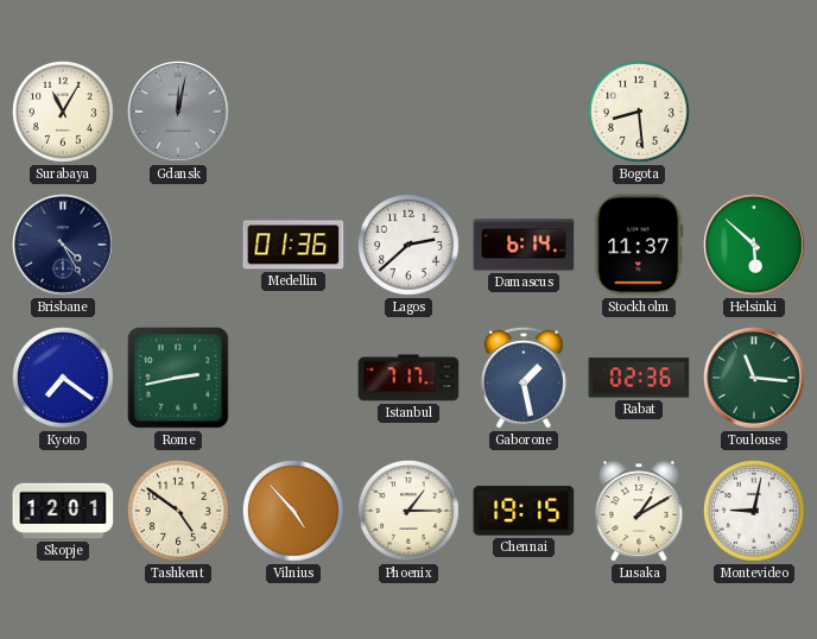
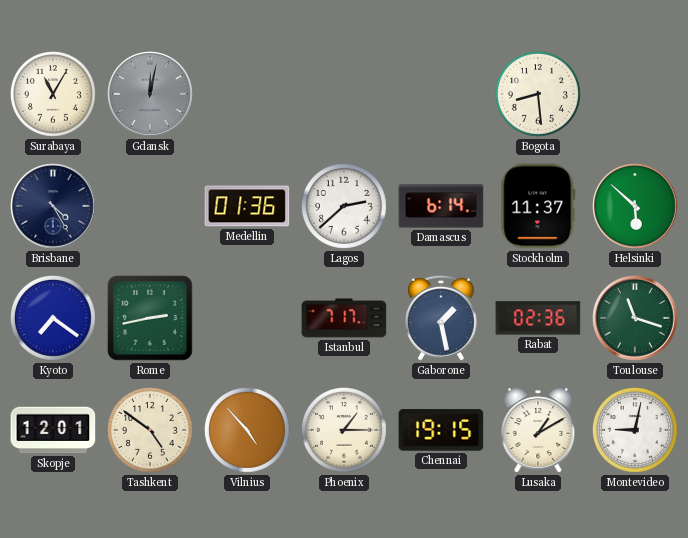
Toulouse: 11:16 -> 11:18
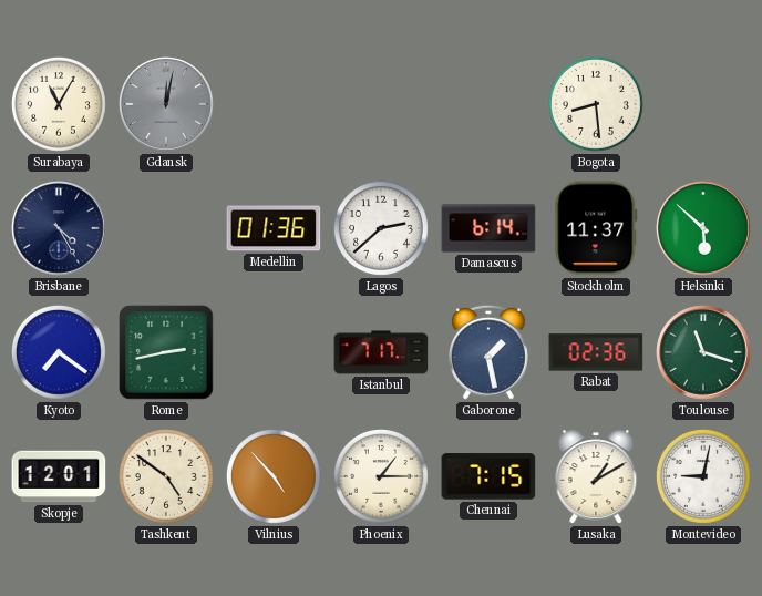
Chennai: 19:15 -> 7:15
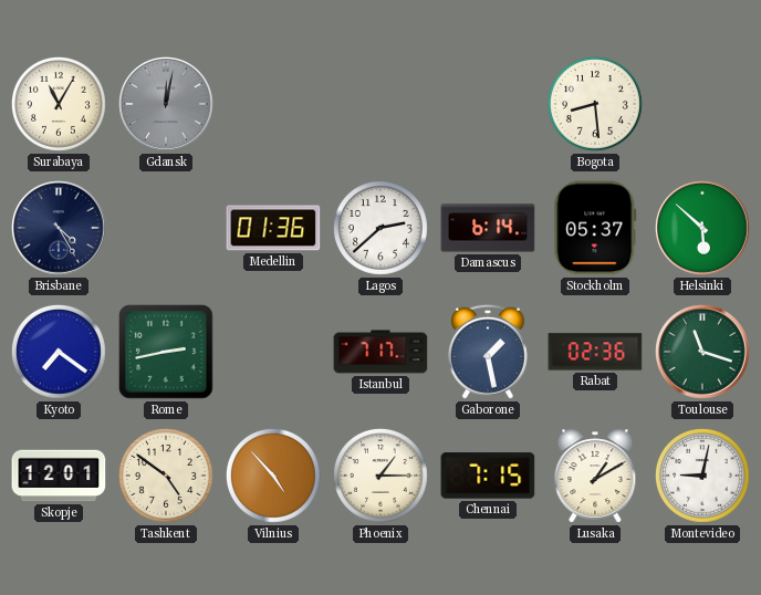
Stockholm: 11:37 -> 05:37
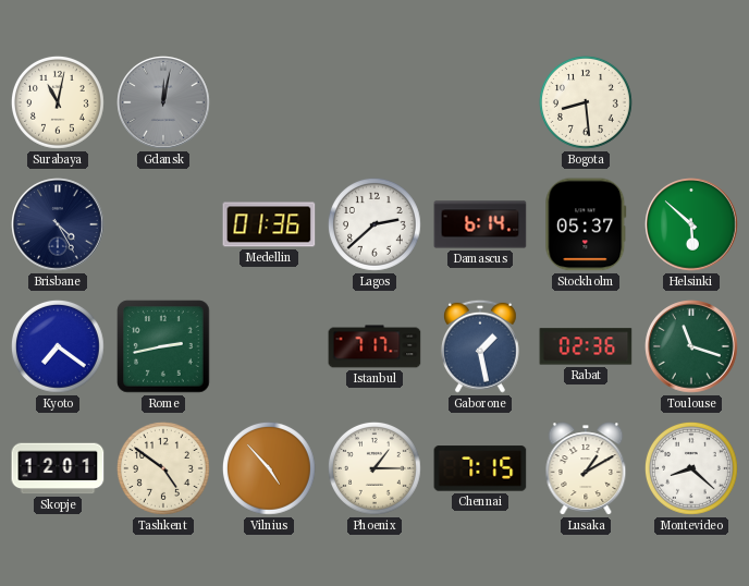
Surabaya: 11:05 -> 11:02
Montevideo: 9:02 -> 8:22
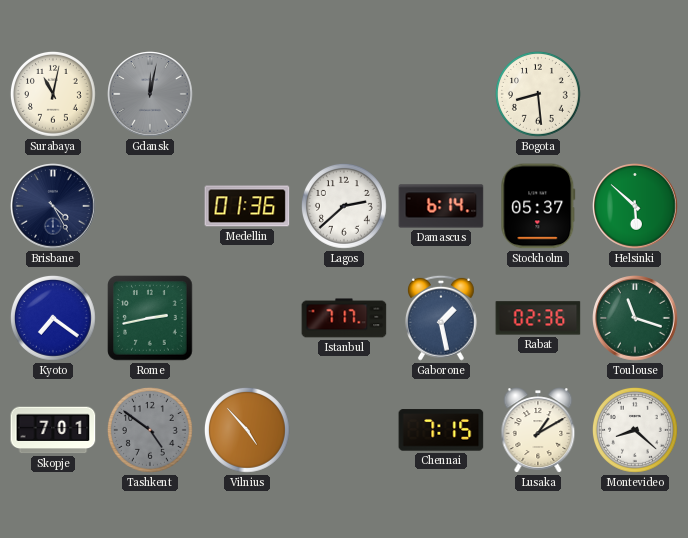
Skopje: 12:01 -> 7:01
Tashkent dial: cream -> grey
Phoenix: 1:15 -> none
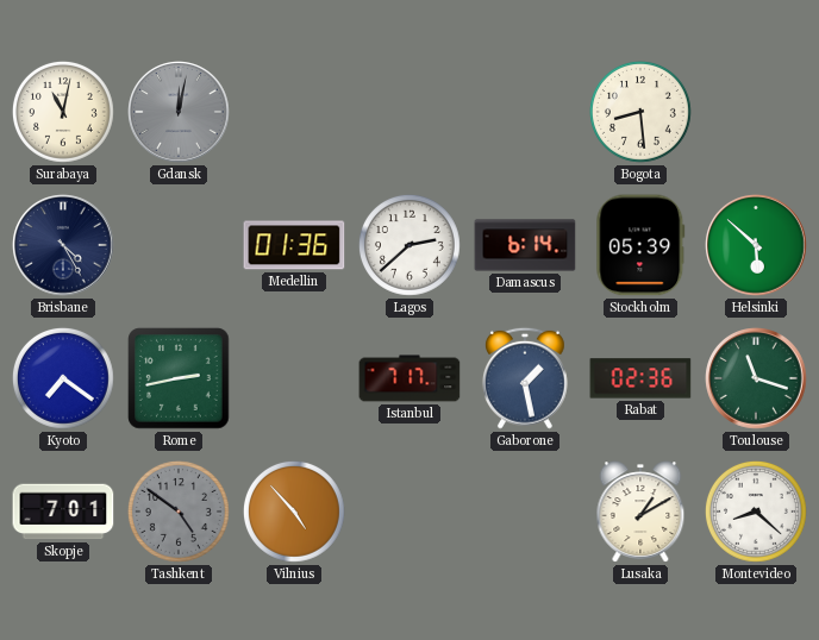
Stockholm: 05:37 -> 05:39
Chennai: 7:15 -> none
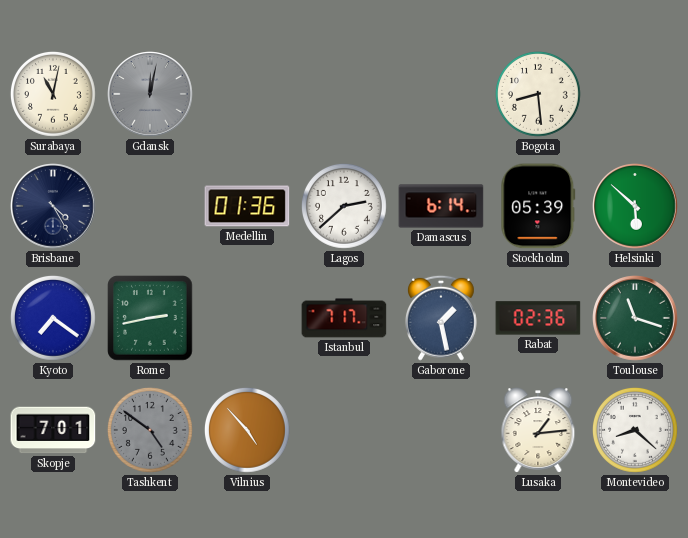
Lusaka: 1:10 -> 1:14
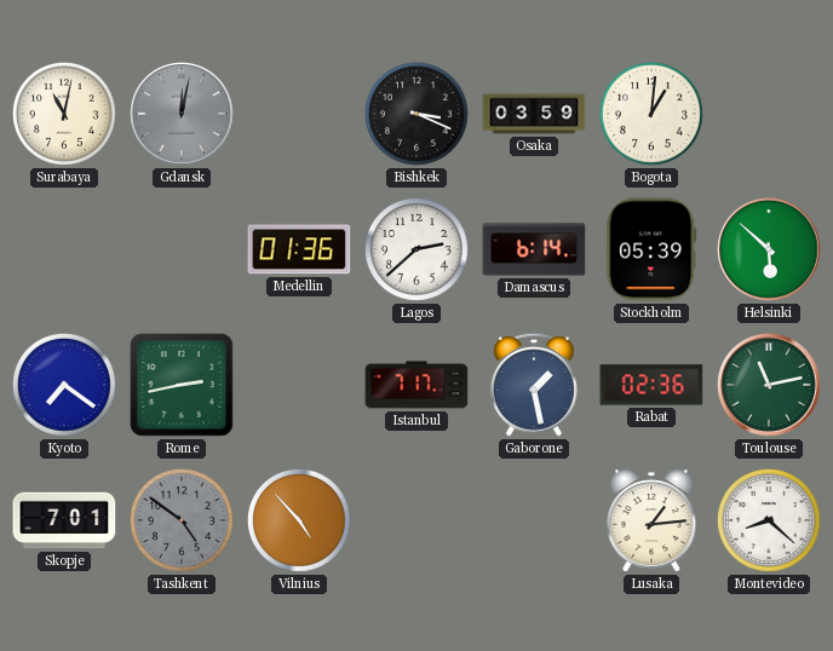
Bishkek: none -> 3:19
Osaka: none -> 03:59
Bogota: 8:29 -> 1:01
Brisbane: 4:25 -> none
Toulouse: 11:18 -> 11:13
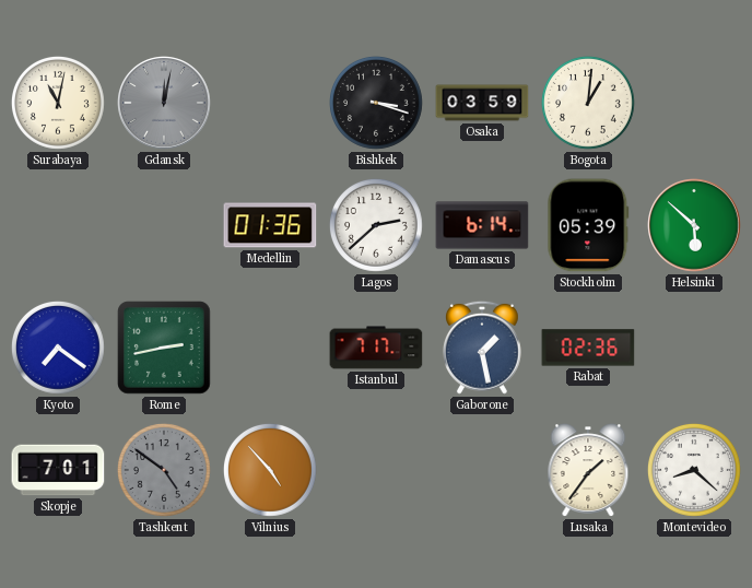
Bishkek: 3:19 -> 3:18
Toulouse: 11:13 -> none
Lusaka: 1:14 -> 1:36
